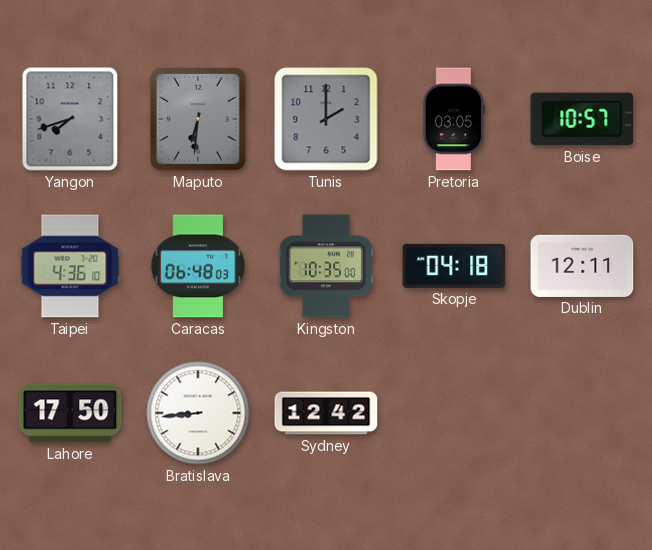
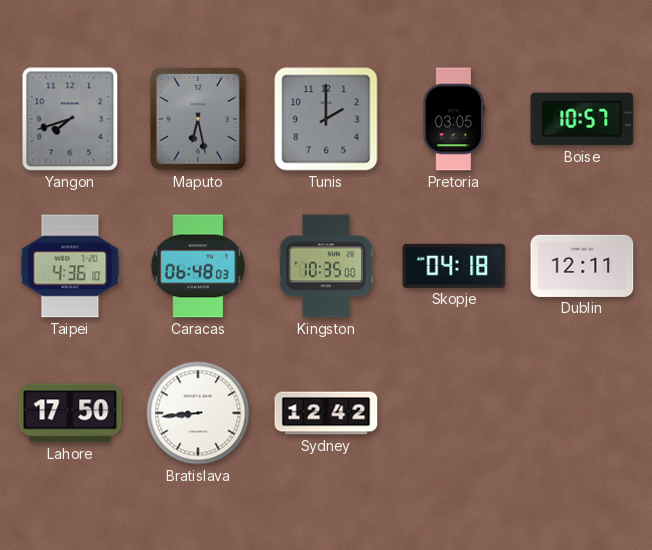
Maputo: 6:31 -> 6:28
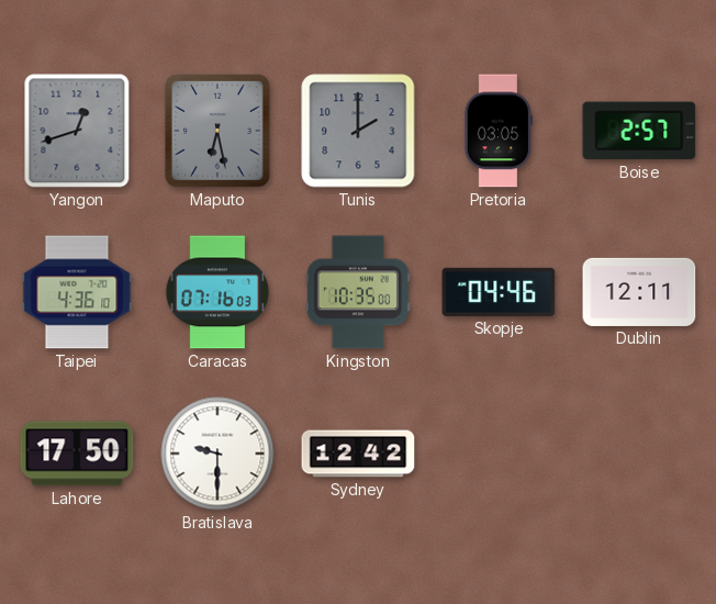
Yangon: 7:42 -> 12:42
Boise: 10:57 -> 2:57
Caracas: 06:48 -> 07:16
Skopje: 04:18 -> 04:46
Bratislava: 8:44 -> 9:30
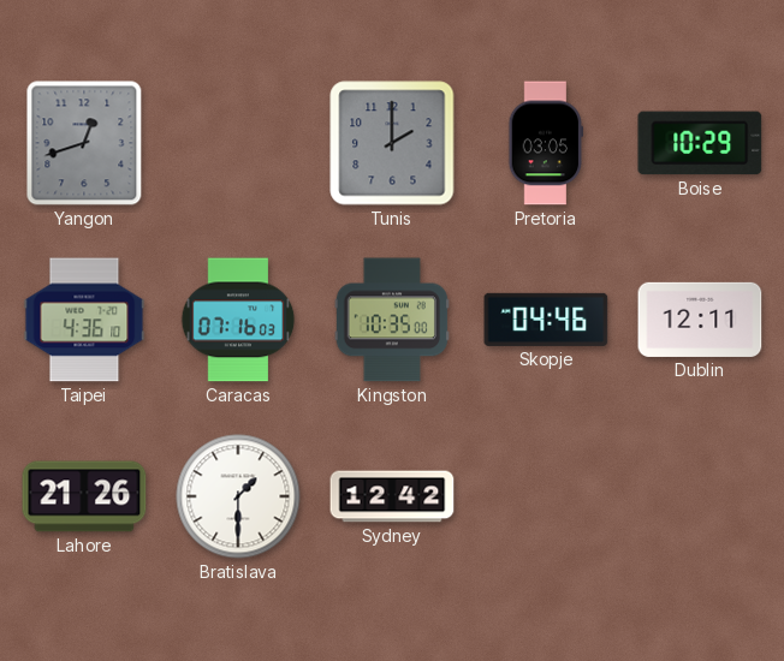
Maputo: 6:28 -> none
Boise: 2:57 -> 10:29
Lahore: 17:50 -> 21:26
Bratislava: 9:30 -> 1:30
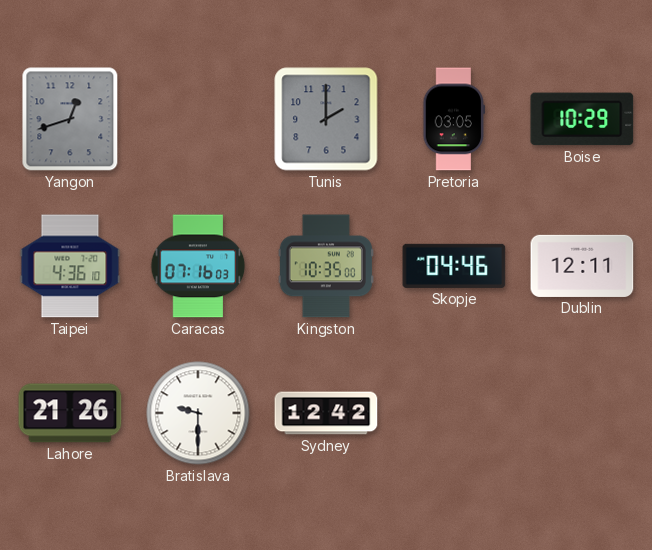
Bratislava: 1:30 -> 9:30
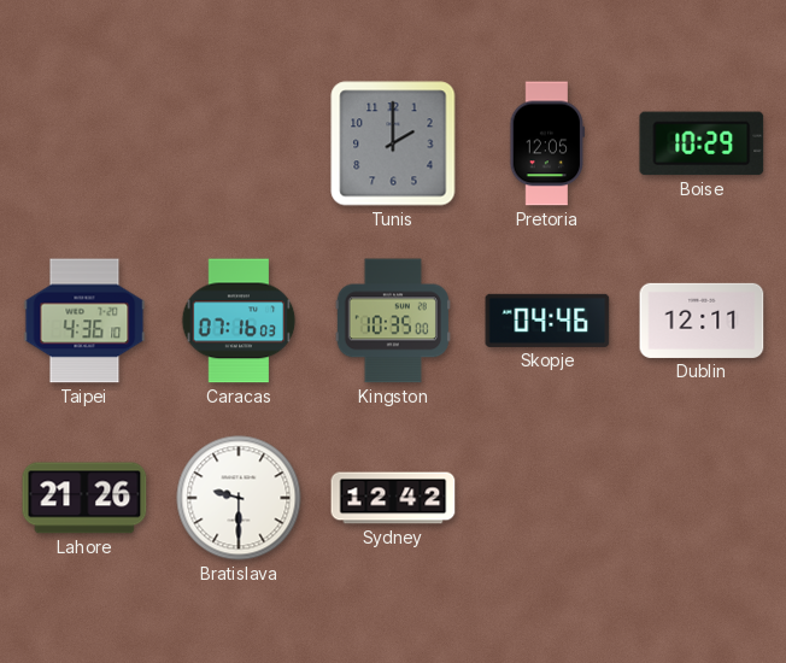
Yangon: 12:42 -> none
Pretoria: 03:05 -> 12:05
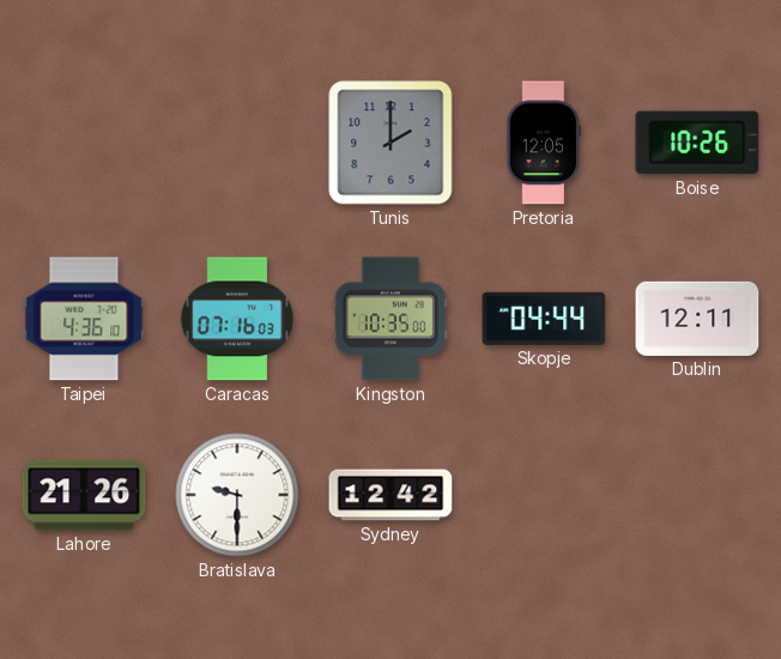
Boise: 10:29 -> 10:26
Skopje: 04:46 -> 04:44
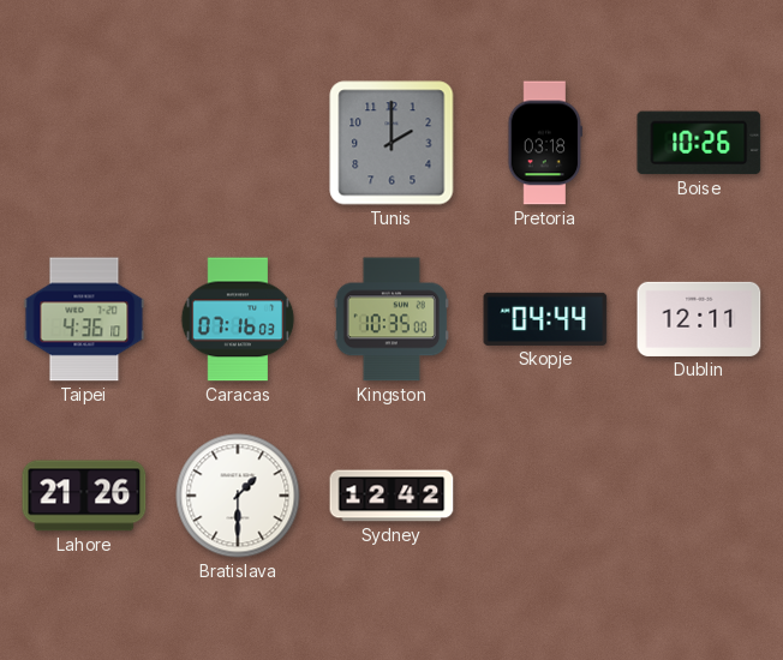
Pretoria: 12:05 -> 03:18
Bratislava: 9:30 -> 1:30
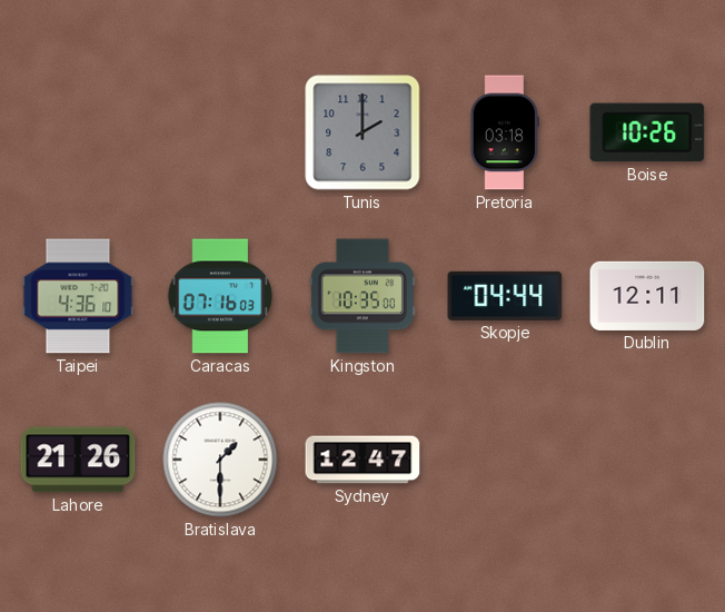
Sydney: 12:42 -> 12:47
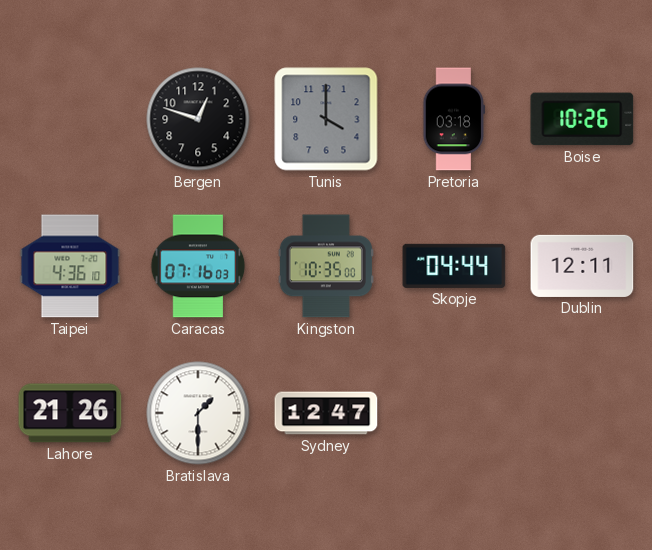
Bergen: none -> 12:48
Tunis: 2:00 -> 4:00
